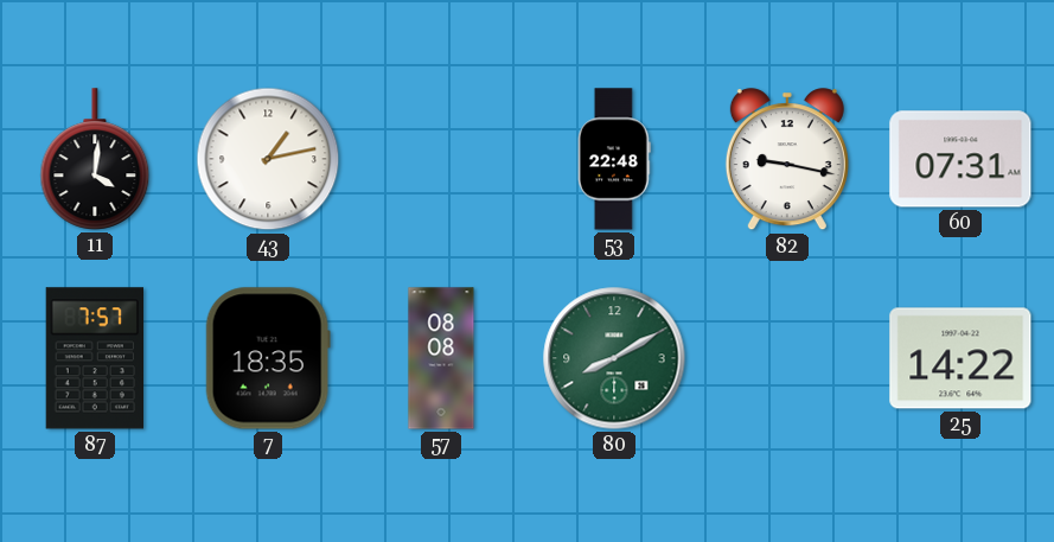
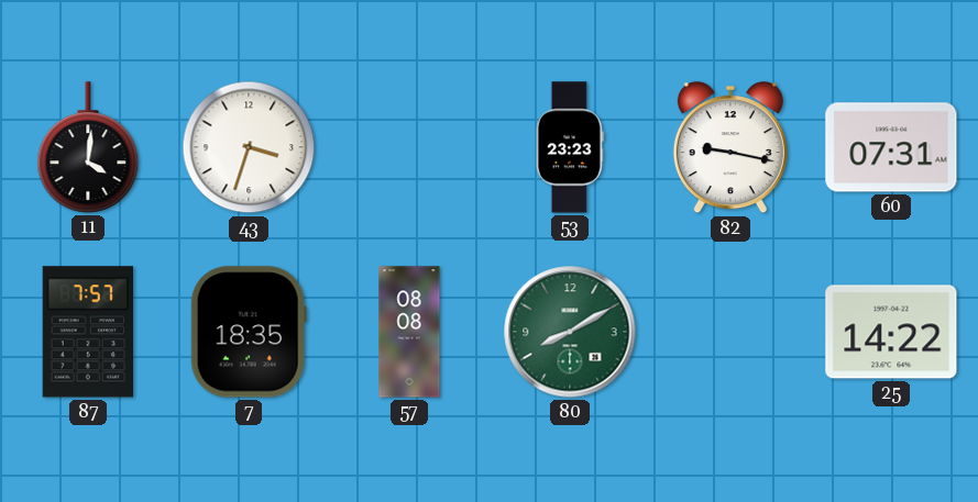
43: 1:13 -> 3:33
53: 22:48 -> 23:23
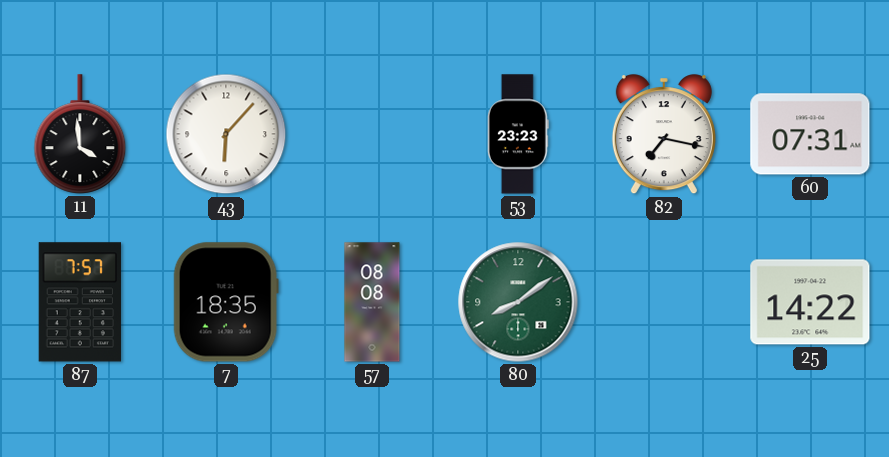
11: 4:01 -> 3:59
43: 3:33 -> 6:07
82: 9:17 -> 7:17
80: 8:10 -> 8:09
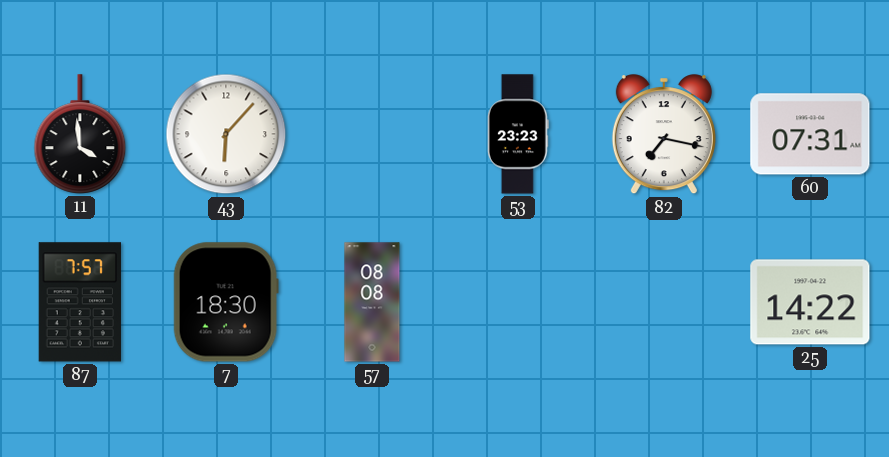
7: 18:35 -> 18:30
80: 8:09 -> none
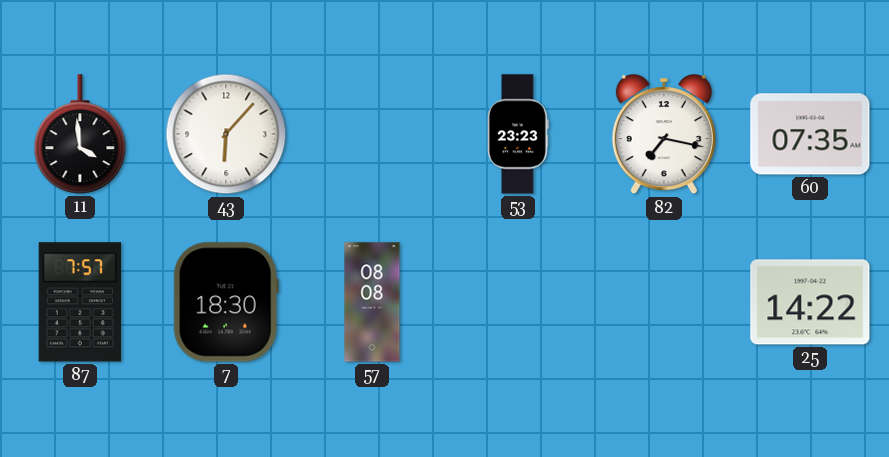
60: 07:31 -> 07:35
